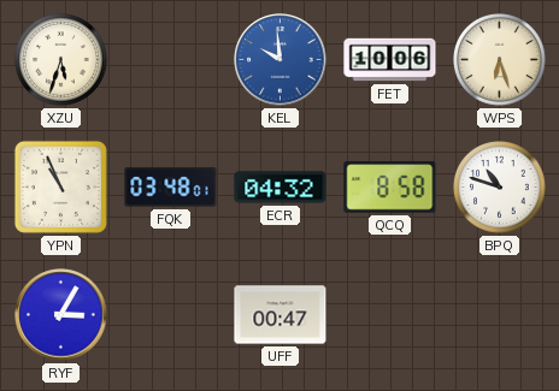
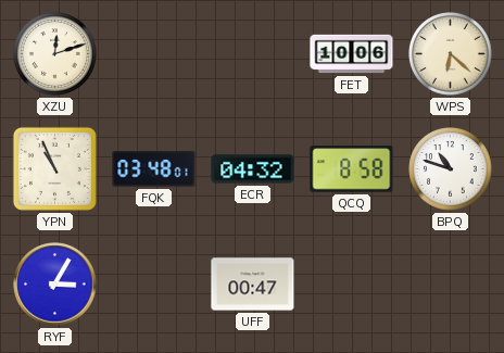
XZU: 5:33 -> 12:12
KEL: 9:59 -> none
WPS: 6:27 -> 6:22
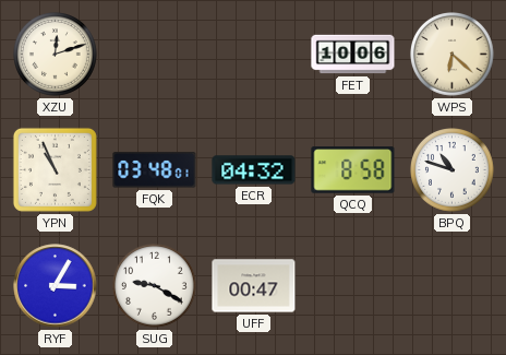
SUG: none -> 9:20
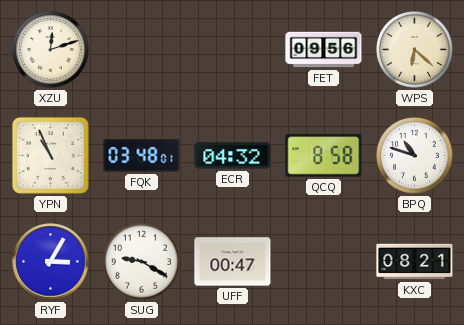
FET: 10:06 -> 09:56
KXC: none -> 08:21
